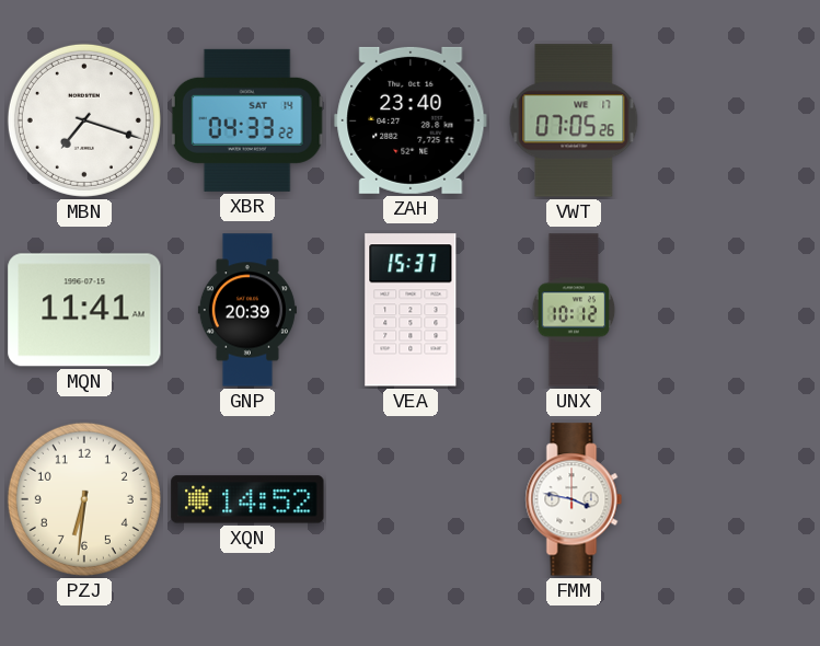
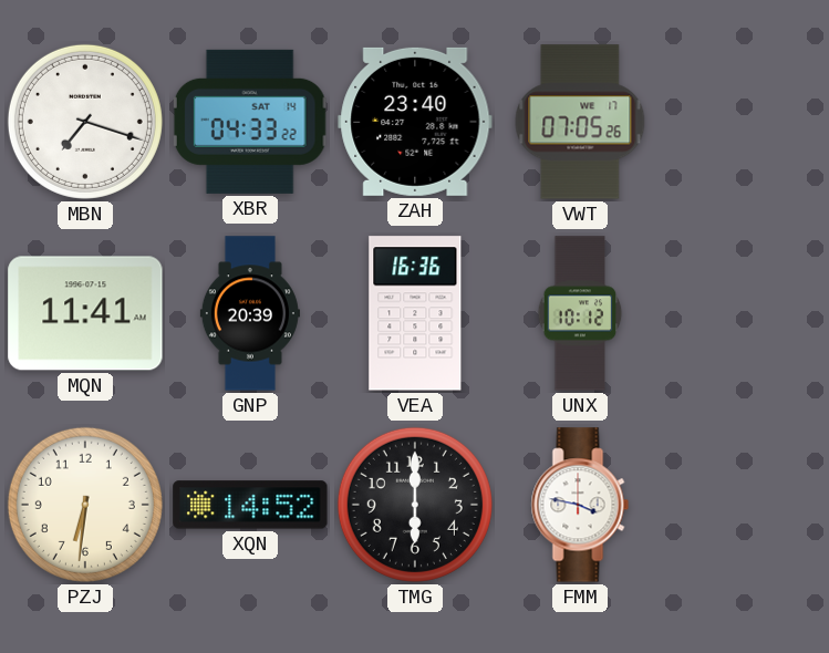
VEA: 15:37 -> 16:36
TMG: none -> 6:00
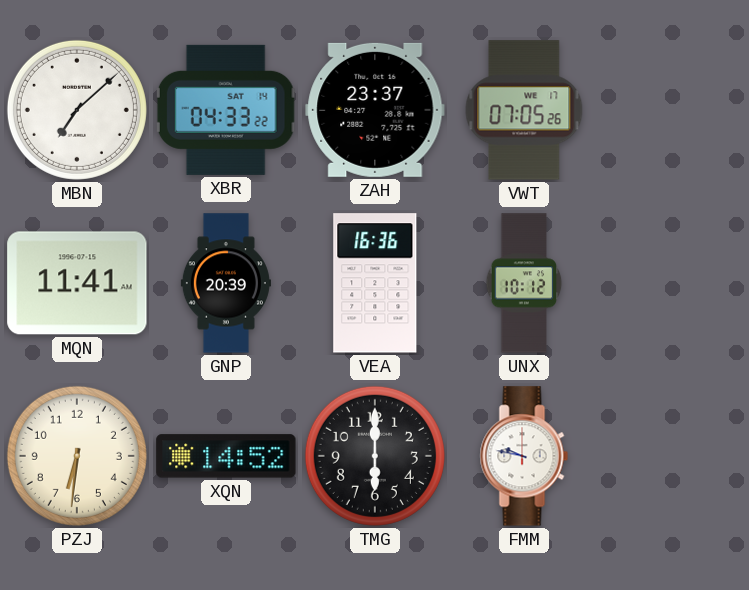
MBN: 7:18 -> 7:08
ZAH: 23:40 -> 23:37
FMM: 3:47 -> 9:47
